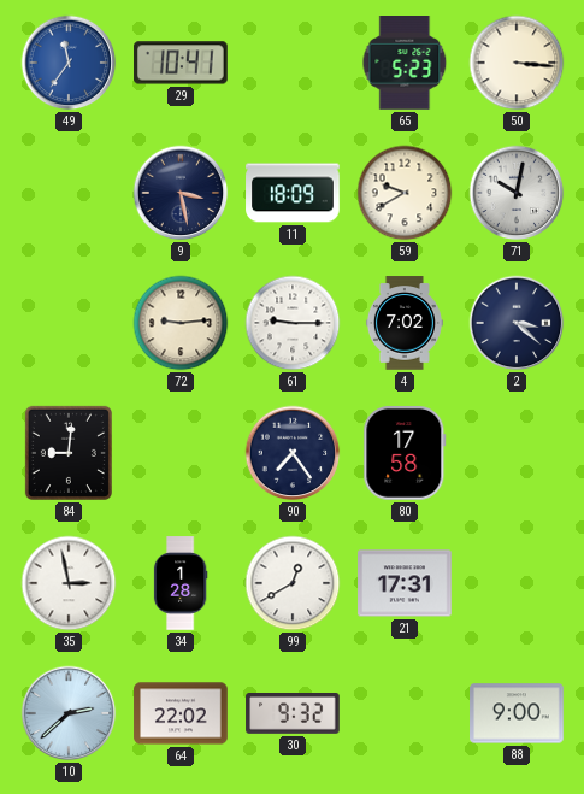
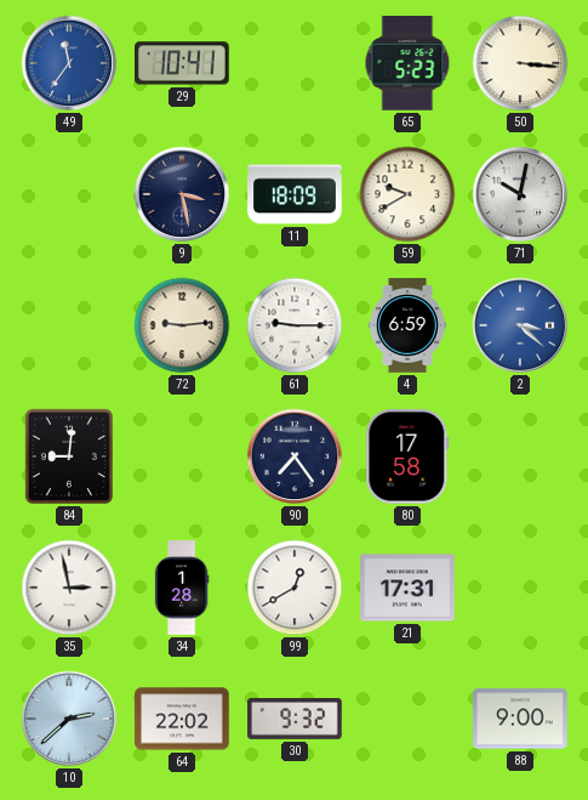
4: 7:02 -> 6:59
2 dial: navy -> blue
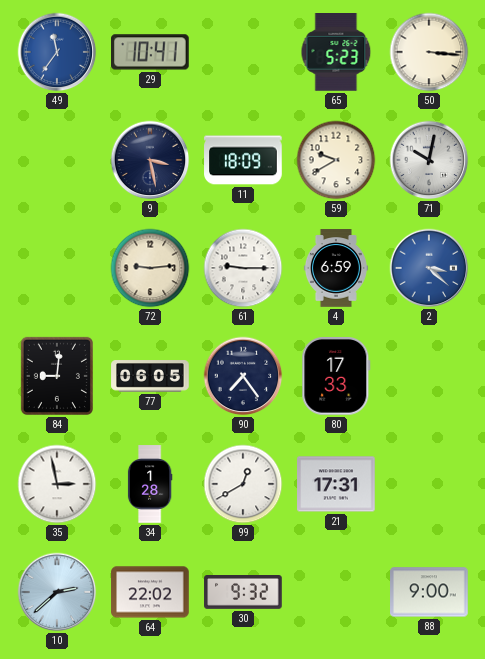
77: none -> 06:05
80: 17:58 -> 17:33
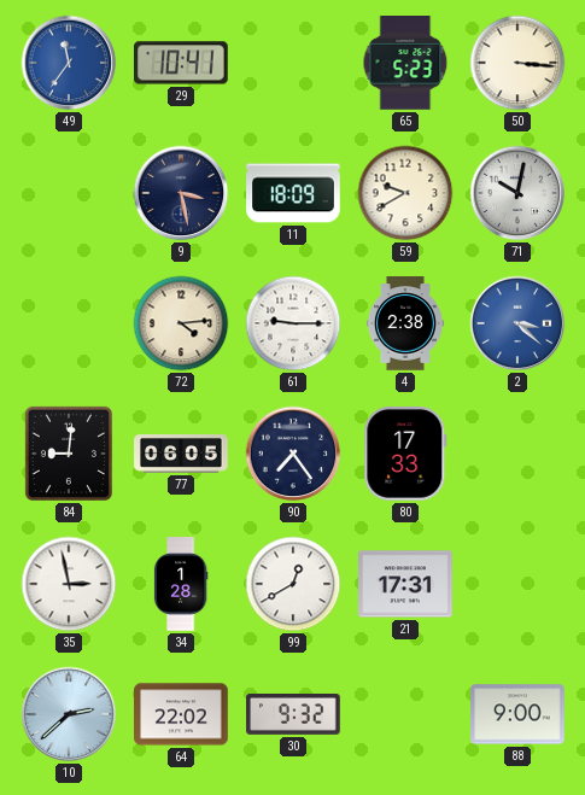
72: 9:14 -> 4:14
4: 6:59 -> 2:38
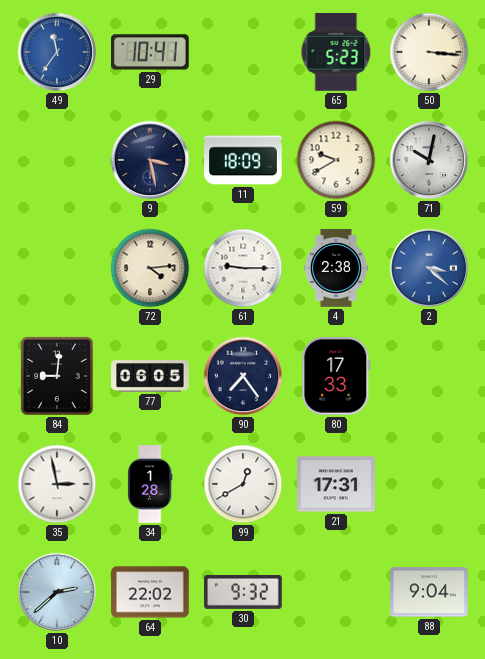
88: 9:00 -> 9:04
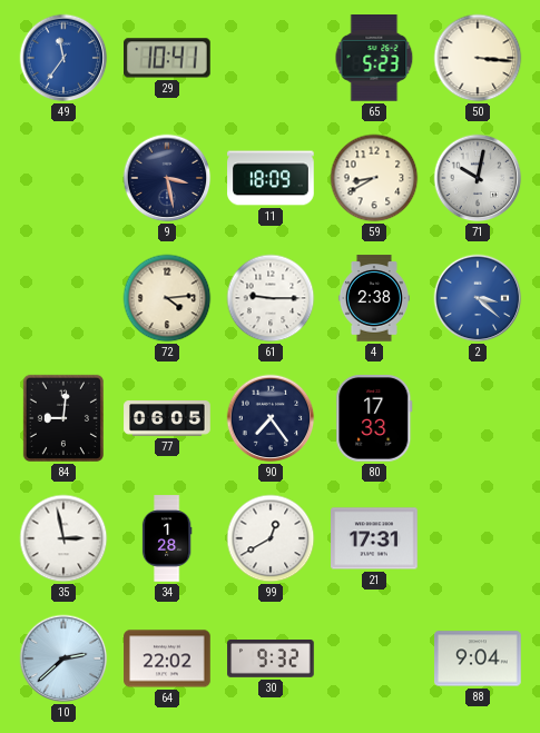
59: 9:40 -> 8:40
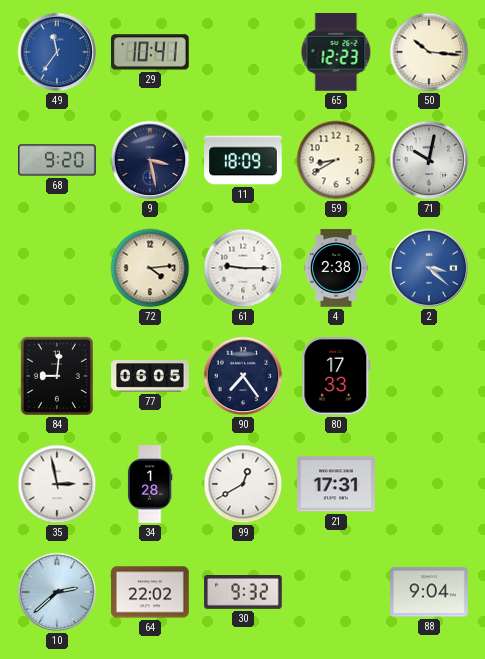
65: 5:23 -> 12:23
50: 3:16 -> 10:16
68: none -> 9:20
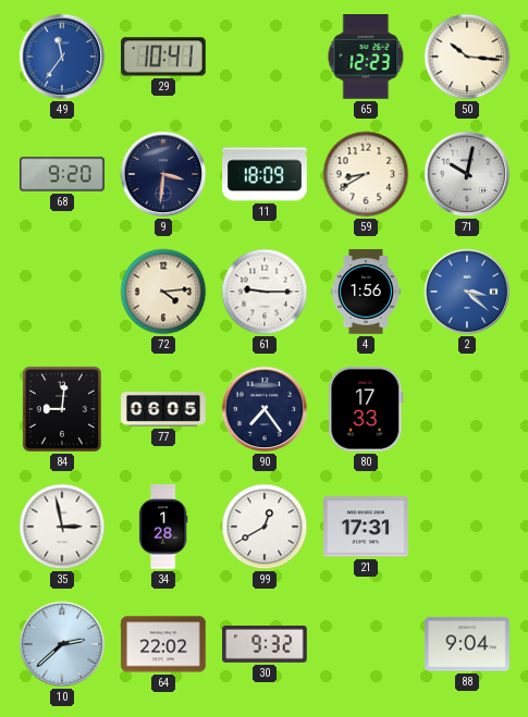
9: 3:28 -> 3:31
4: 2:38 -> 1:56
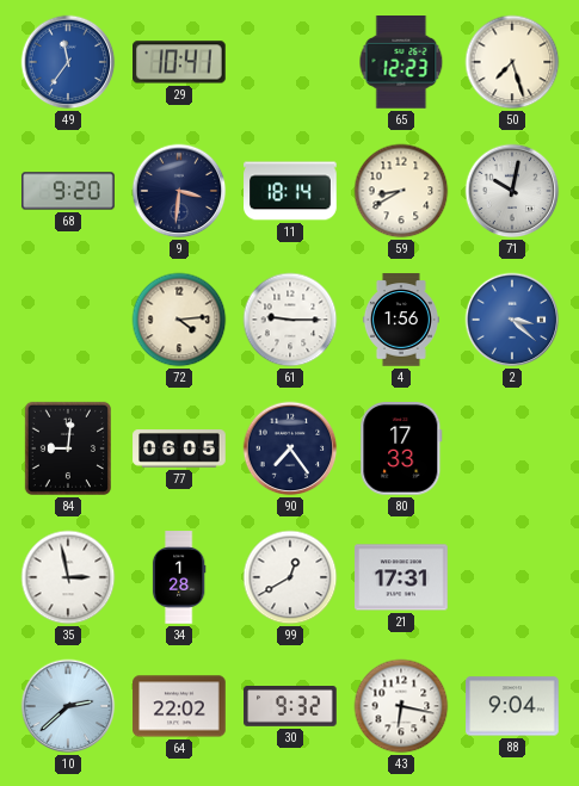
50: 10:16 -> 7:27
11: 18:09 -> 18:14
43: none -> 6:17
